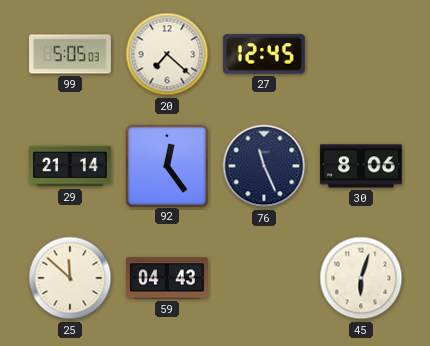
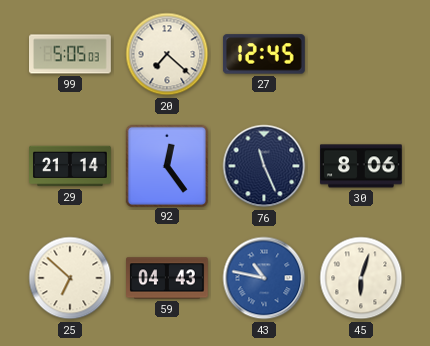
25: 11:52 -> 6:52
43: none -> 10:47
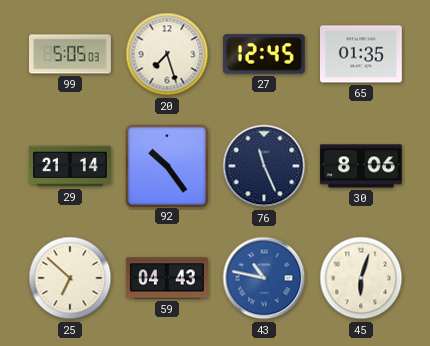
20: 7:22 -> 7:27
65: none -> 01:35
92: 12:24 -> 10:24
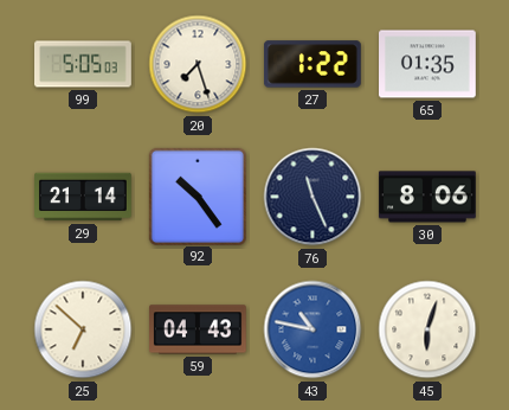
27: 12:45 -> 1:22
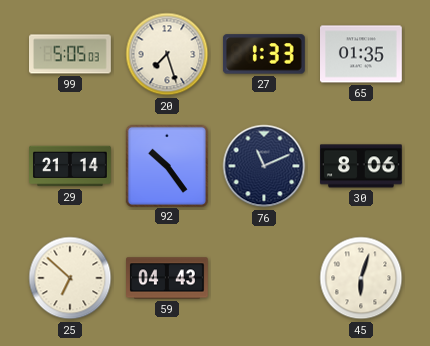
27: 1:22 -> 1:33
76: 11:26 -> 11:11
43: 10:47 -> none
